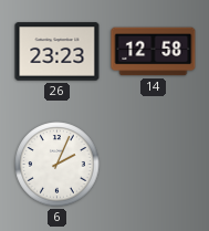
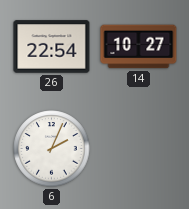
26: 23:23 -> 22:54
14: 12:58 -> 10:27
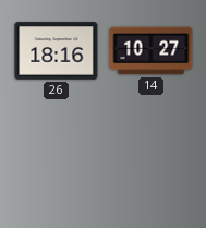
26: 22:54 -> 18:16
6: 2:04 -> none
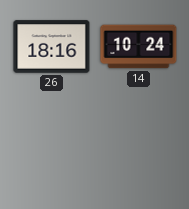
14: 10:27 -> 10:24
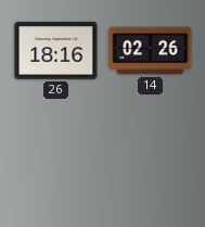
14: 10:24 -> 02:26
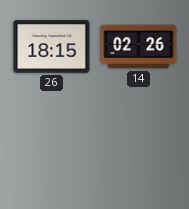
26: 18:16 -> 18:15
